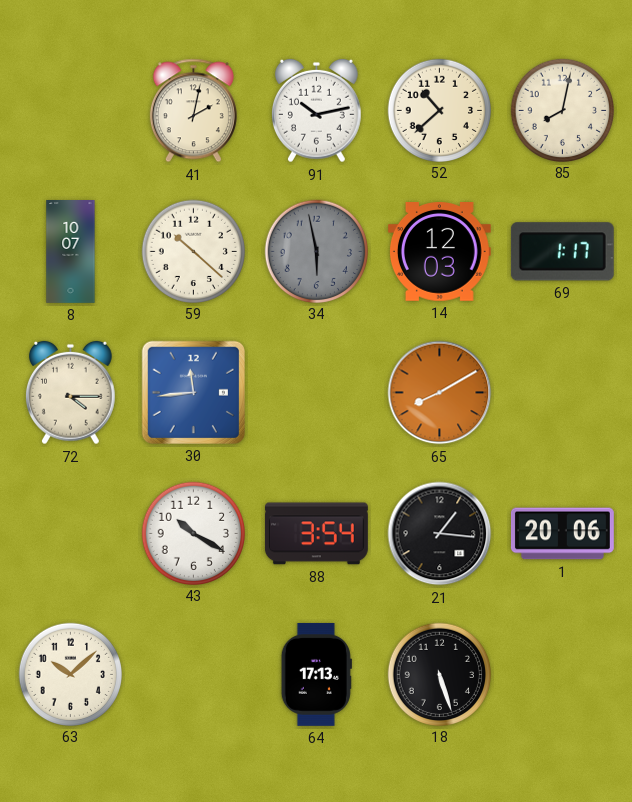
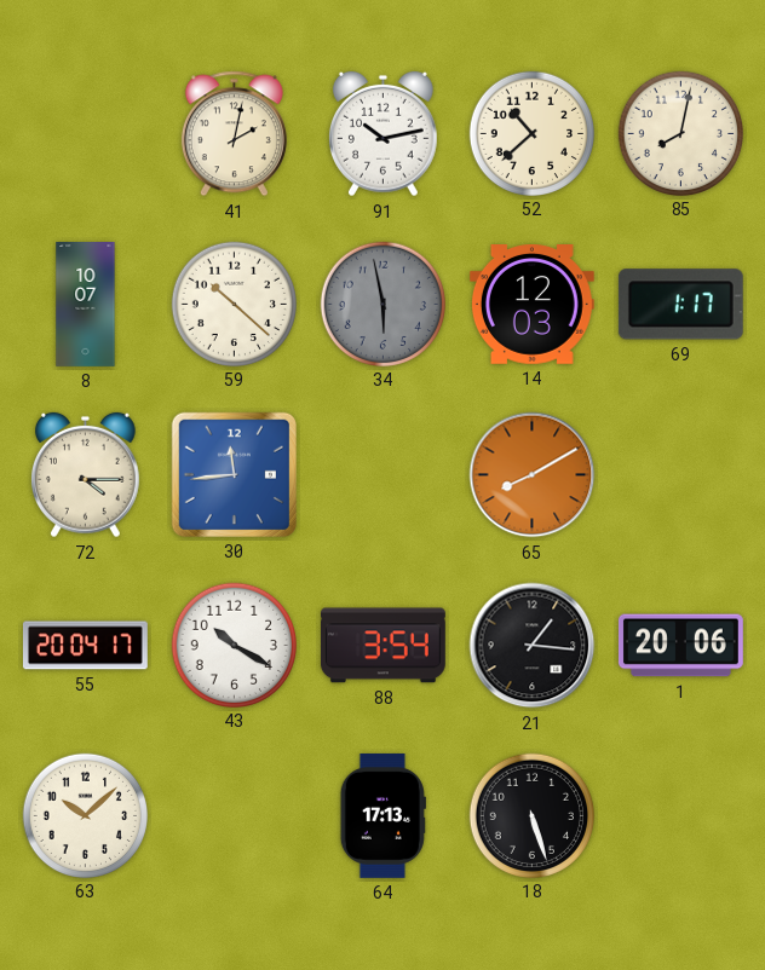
55: none -> 20:04
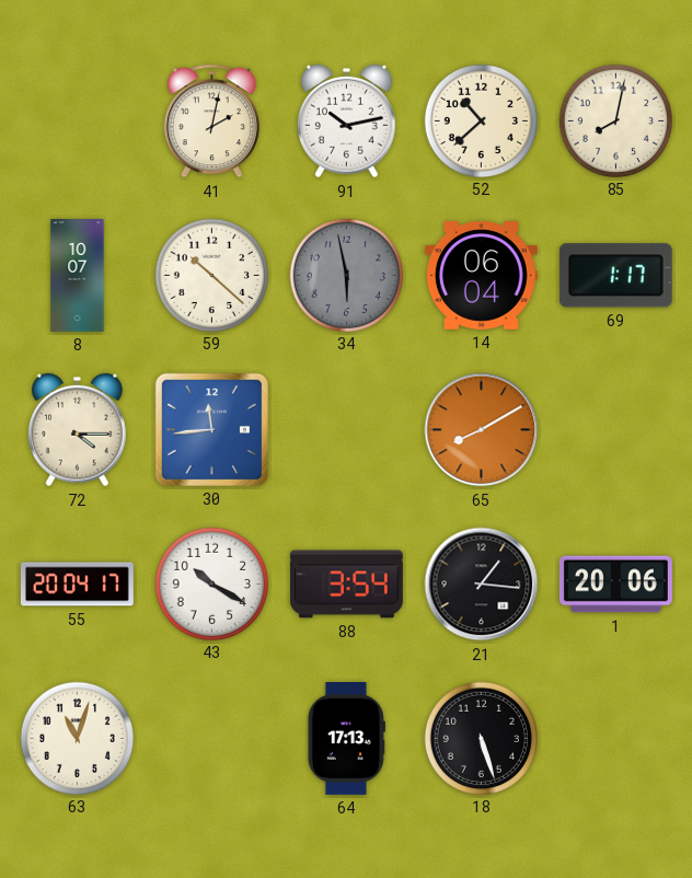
14: 12:03 -> 06:04
63: 10:08 -> 11:03
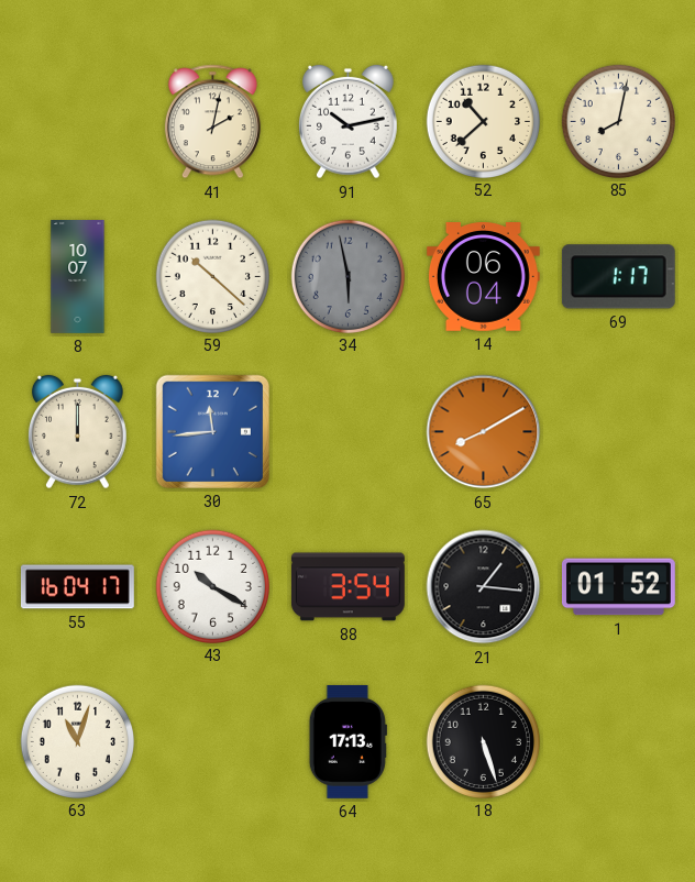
72: 4:15 -> 12:00
55: 20:04 -> 16:04
1: 20:06 -> 01:52
